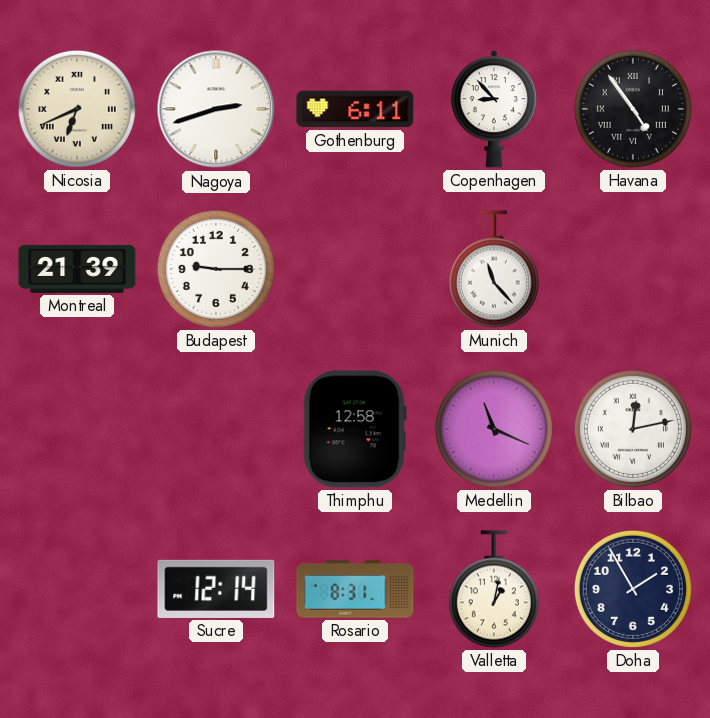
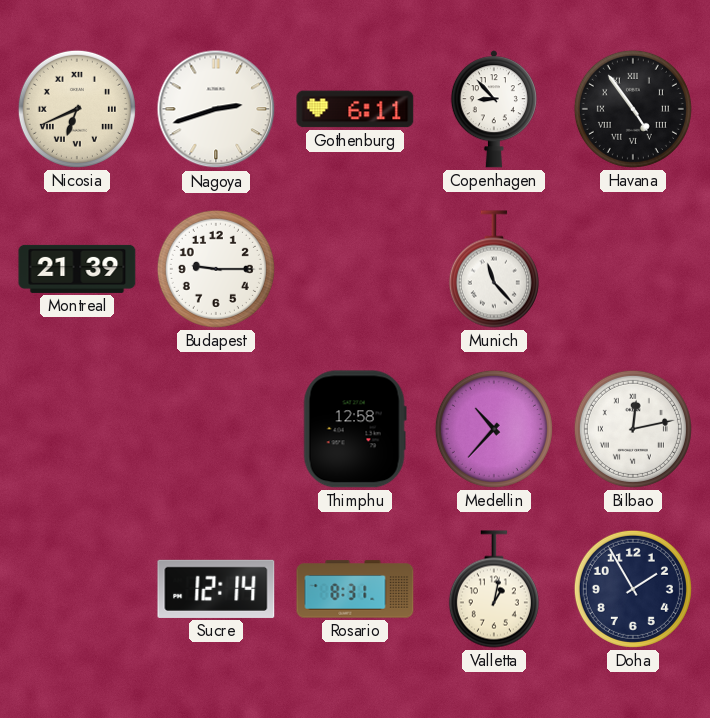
Medellin: 11:19 -> 10:37
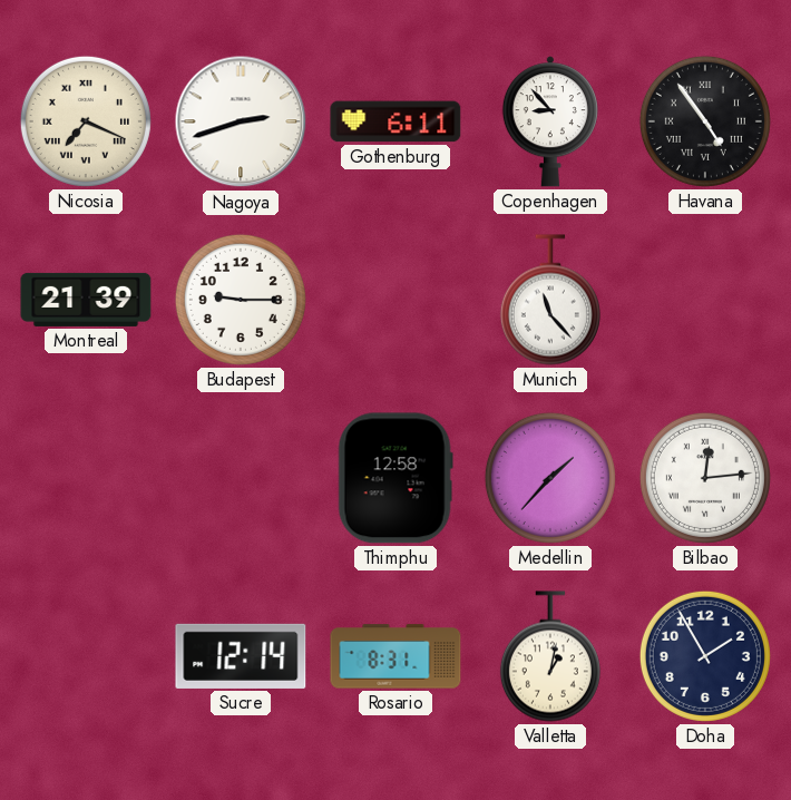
Nicosia: 6:41 -> 7:19
Medellin: 10:37 -> 1:37
Bilbao: 12:13 -> 12:14
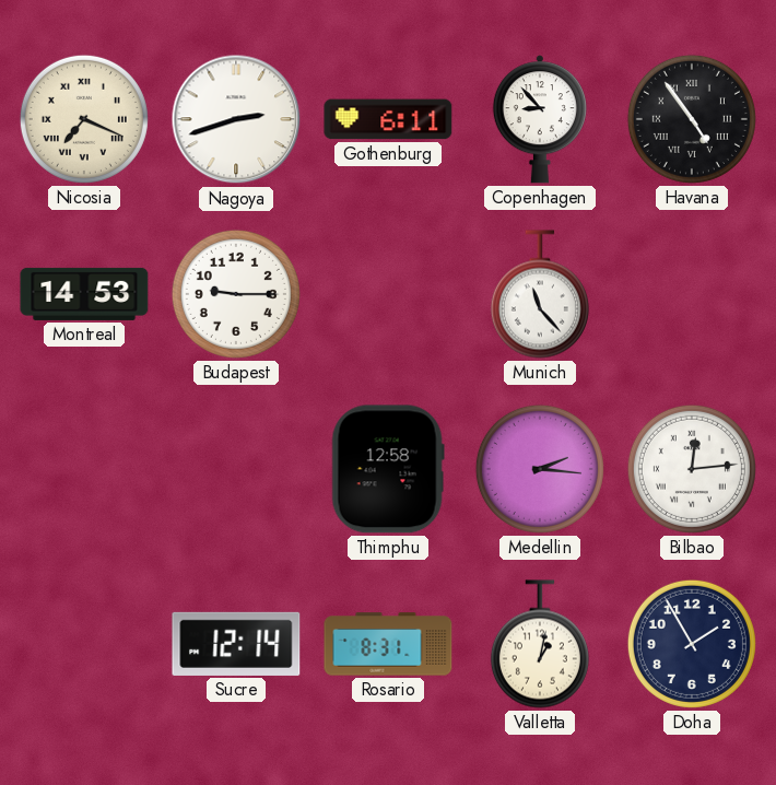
Montreal: 21:39 -> 14:53
Medellin: 1:37 -> 2:16
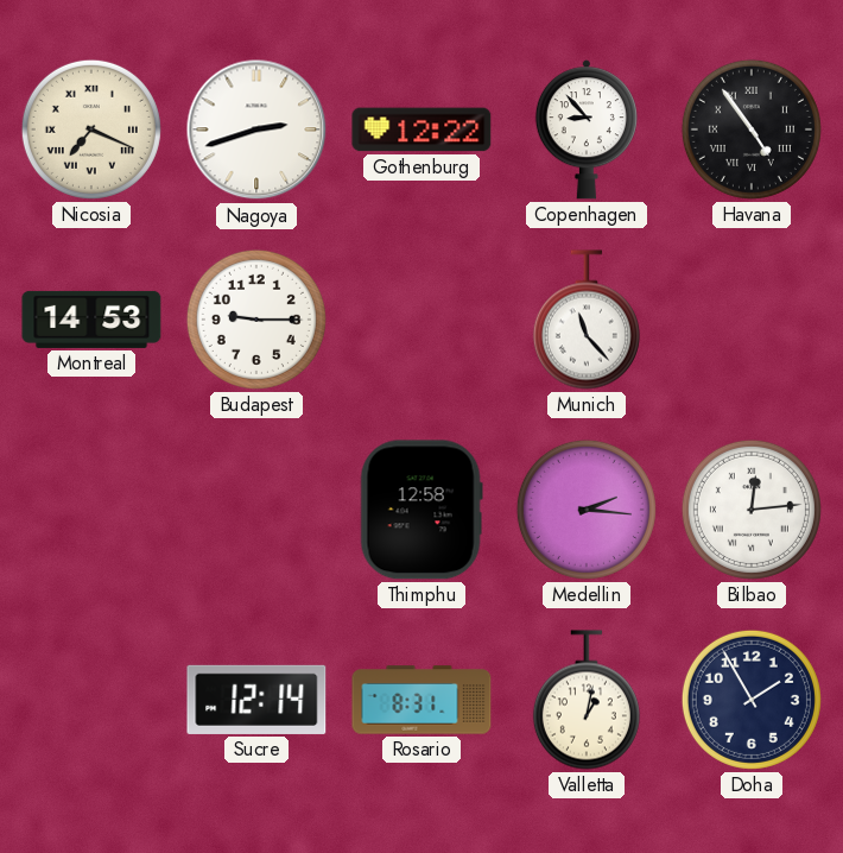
Gothenburg: 6:11 -> 12:22
